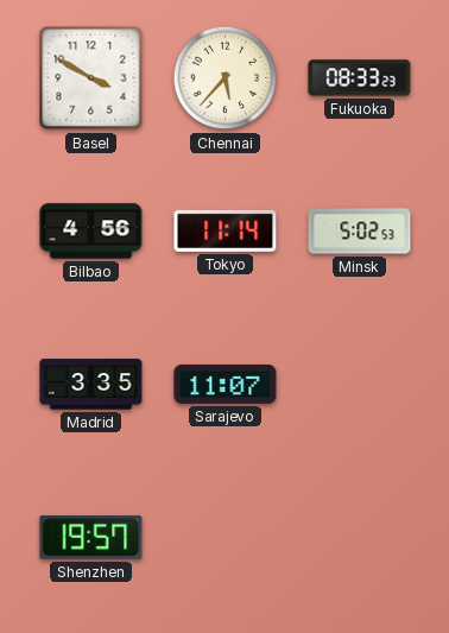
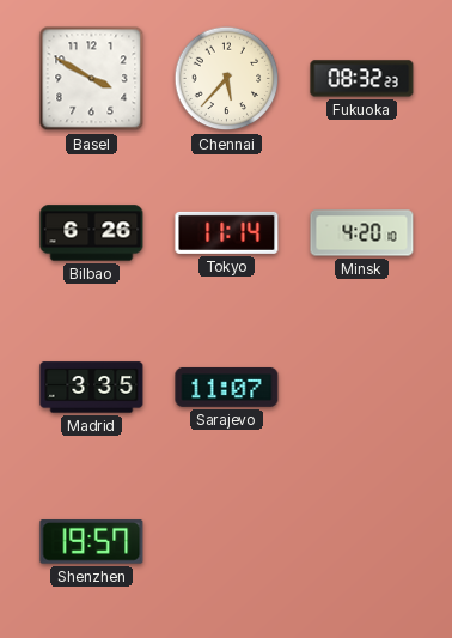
Fukuoka: 08:33 -> 08:32
Bilbao: 4:56 -> 6:26
Minsk: 5:02 -> 4:20
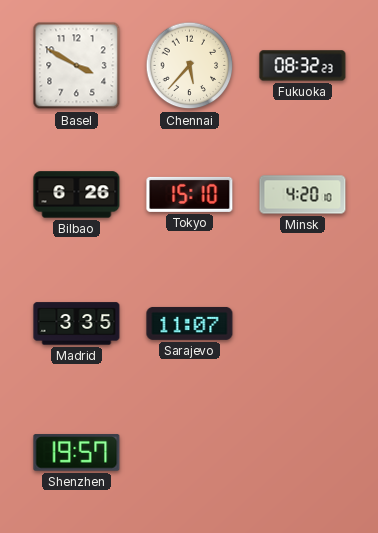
Tokyo: 11:14 -> 15:10
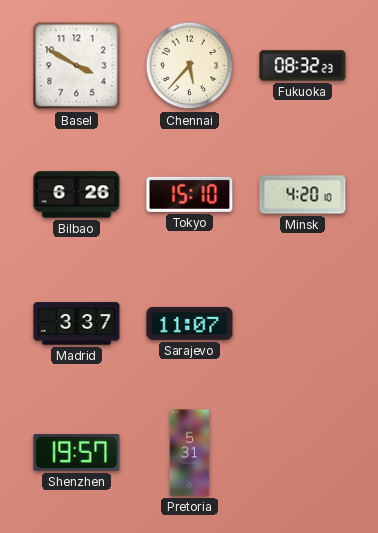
Madrid: 3:35 -> 3:37
Pretoria: none -> 5:31
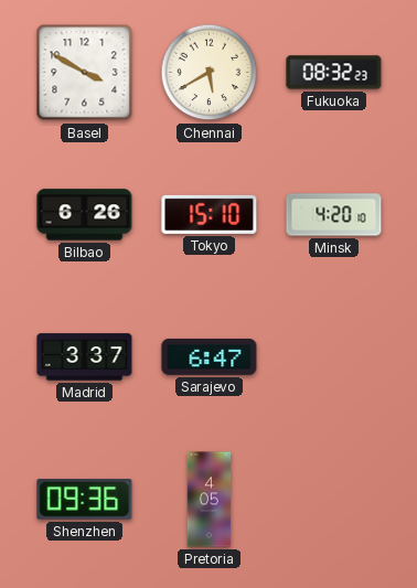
Chennai: 5:37 -> 5:40
Sarajevo: 11:07 -> 6:47
Shenzhen: 19:57 -> 09:36
Pretoria: 5:31 -> 4:05
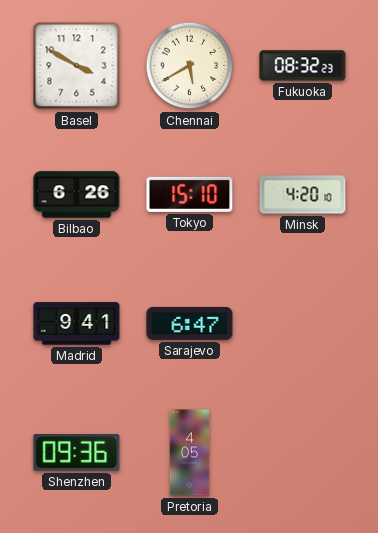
Madrid: 3:37 -> 9:41
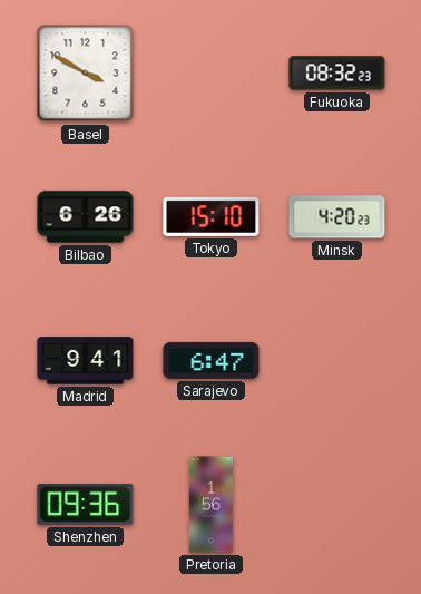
Chennai: 5:40 -> none
Minsk: 4:20:10 -> 4:20:23
Pretoria: 4:05 -> 1:56
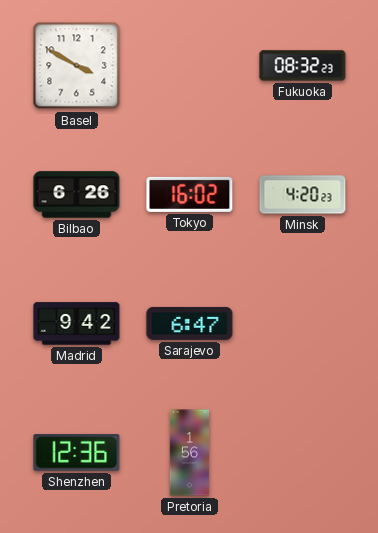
Tokyo: 15:10 -> 16:02
Madrid: 9:41 -> 9:42
Shenzhen: 09:36 -> 12:36
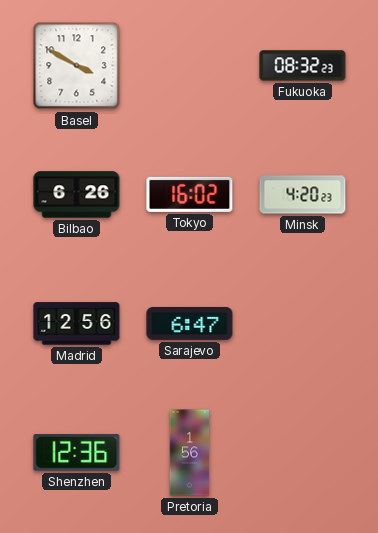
Madrid: 9:42 -> 12:56
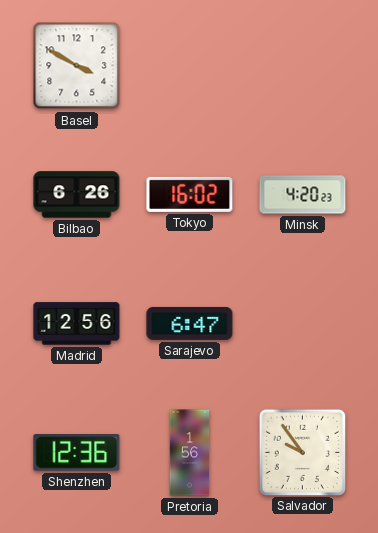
Fukuoka: 08:32 -> none
Salvador: none -> 9:54
